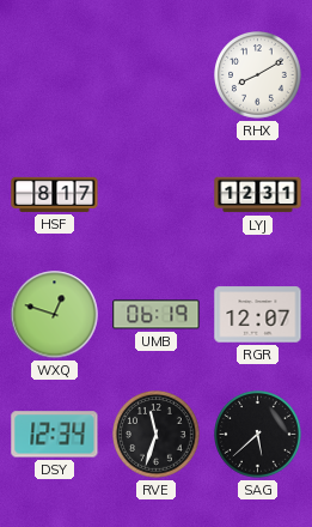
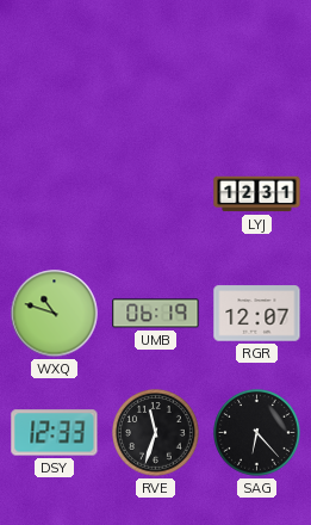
RHX: 8:10 -> none
HSF: 8:17 -> none
WXQ: 12:48 -> 10:48
DSY: 12:34 -> 12:33
SAG: 5:38 -> 6:23
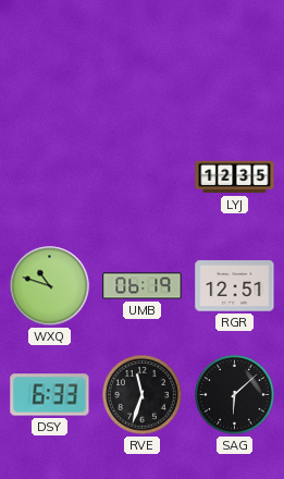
LYJ: 12:31 -> 12:35
RGR: 12:07 -> 12:51
DSY: 12:33 -> 6:33
SAG: 6:23 -> 6:08
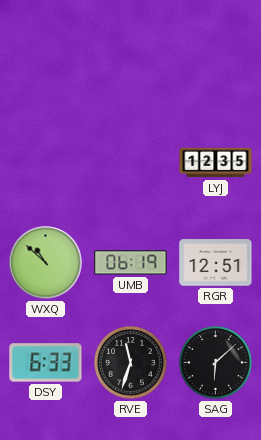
WXQ: 10:48 -> 10:52
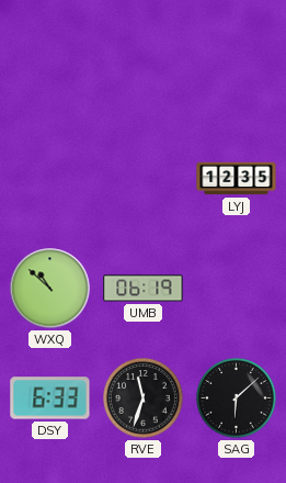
RGR: 12:51 -> none
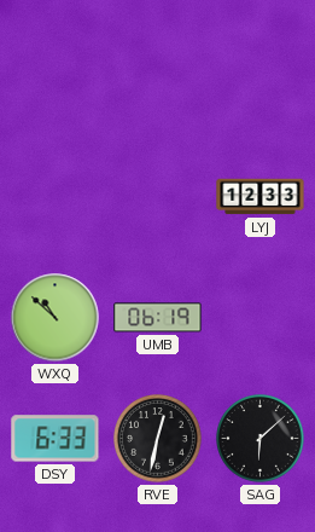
LYJ: 12:35 -> 12:33
RVE: 11:33 -> 12:32
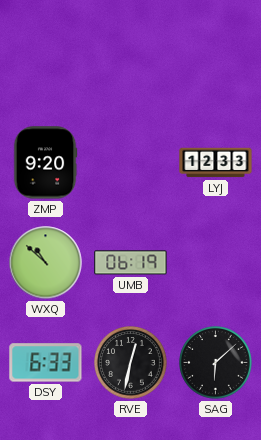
ZMP: none -> 9:20
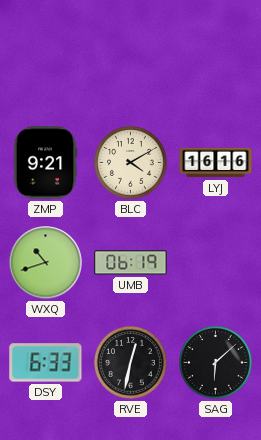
ZMP: 9:20 -> 9:21
BLC: none -> 4:10
LYJ: 12:33 -> 16:16
WXQ: 10:52 -> 10:42
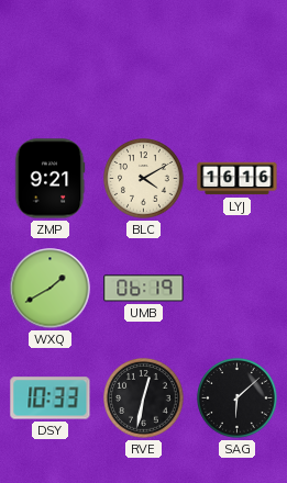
WXQ: 10:42 -> 1:40
DSY: 6:33 -> 10:33
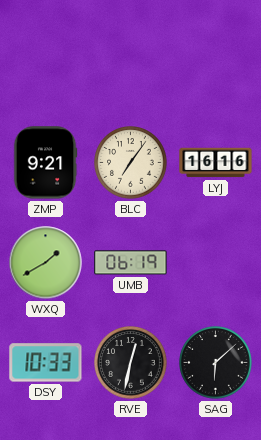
BLC: 4:10 -> 7:06
